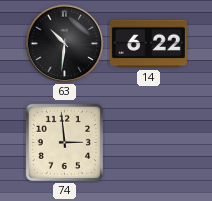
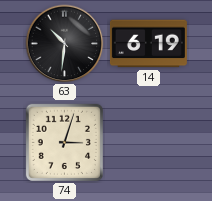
14: 6:22 -> 6:19
74: 2:59 -> 3:03
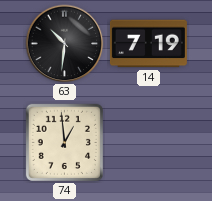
14: 6:19 -> 7:19
74: 3:03 -> 12:59
